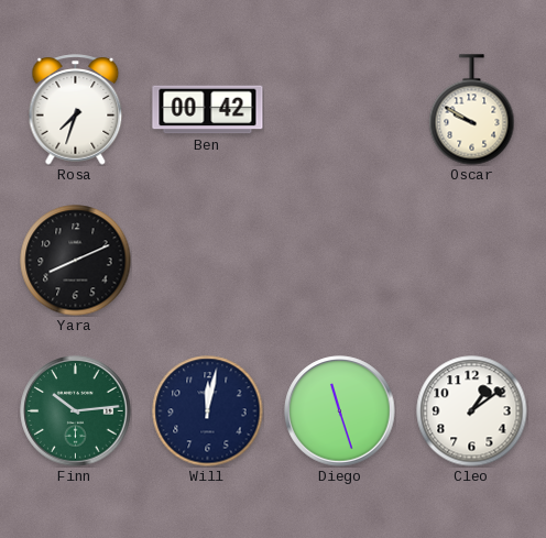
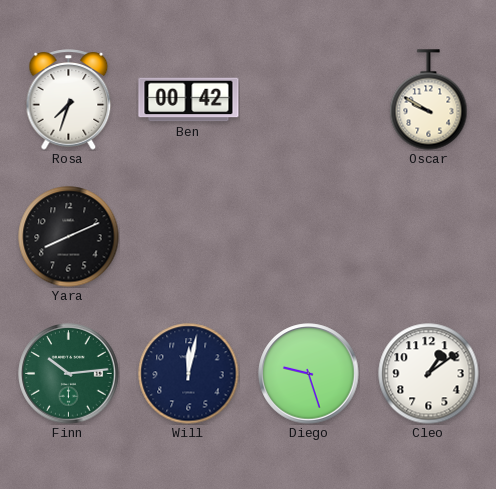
Diego: 11:27 -> 9:27
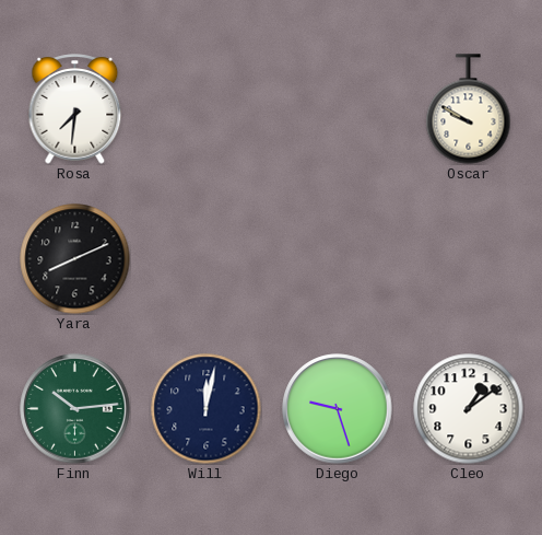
Rosa: 7:33 -> 7:31
Ben: 00:42 -> none
